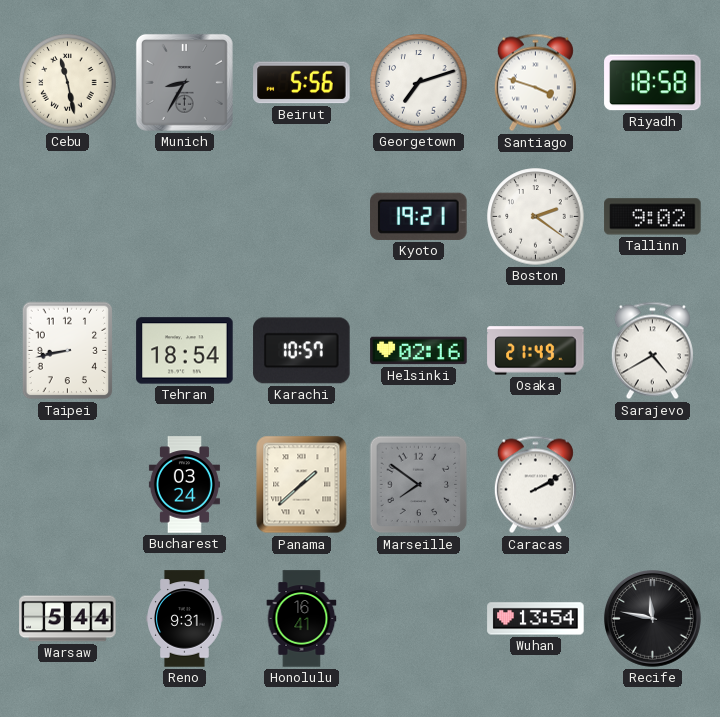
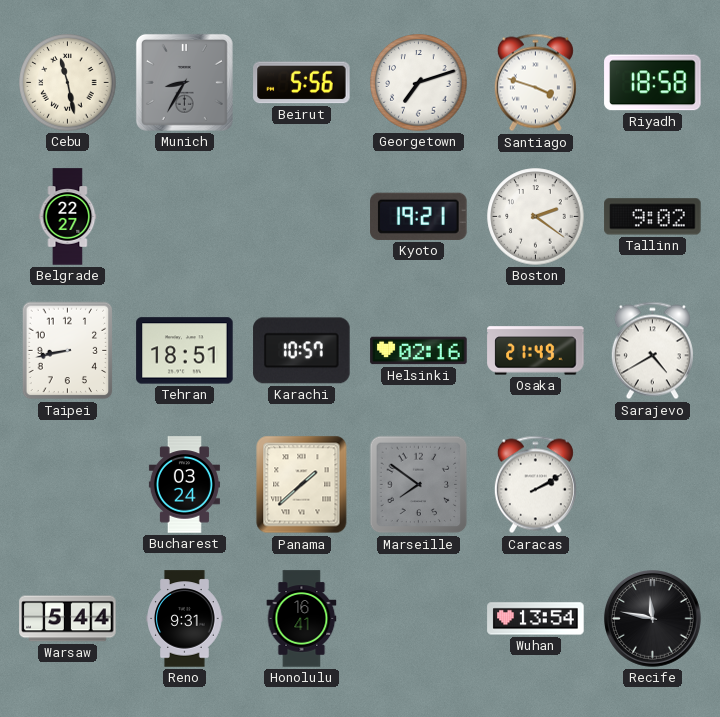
Belgrade: none -> 22:27
Tehran: 18:54 -> 18:51
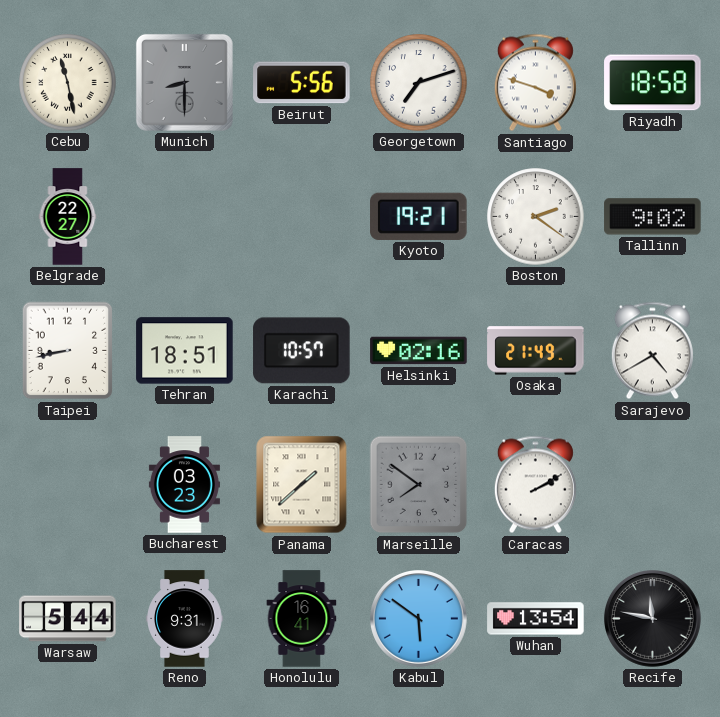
Munich: 8:35 -> 8:30
Bucharest: 03:24 -> 03:23
Kabul: none -> 5:51
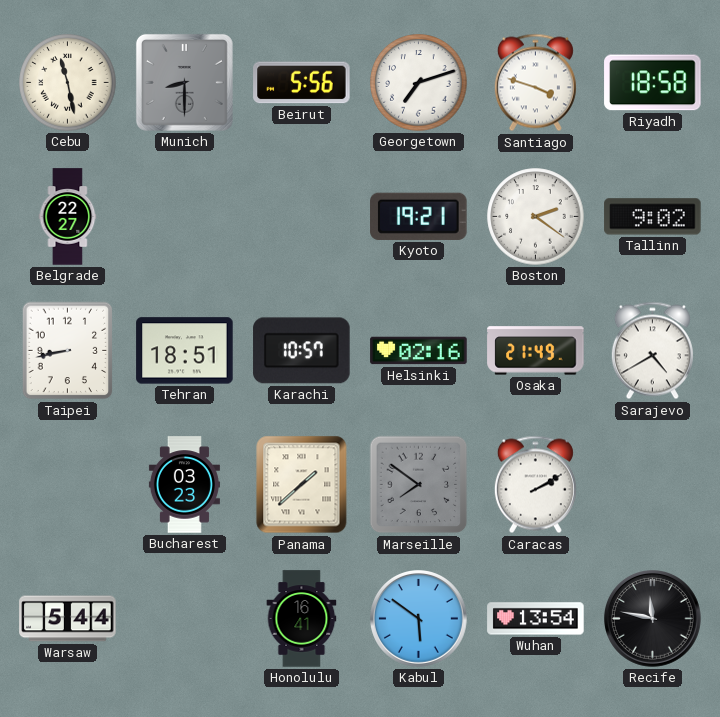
Reno: 9:31 -> none
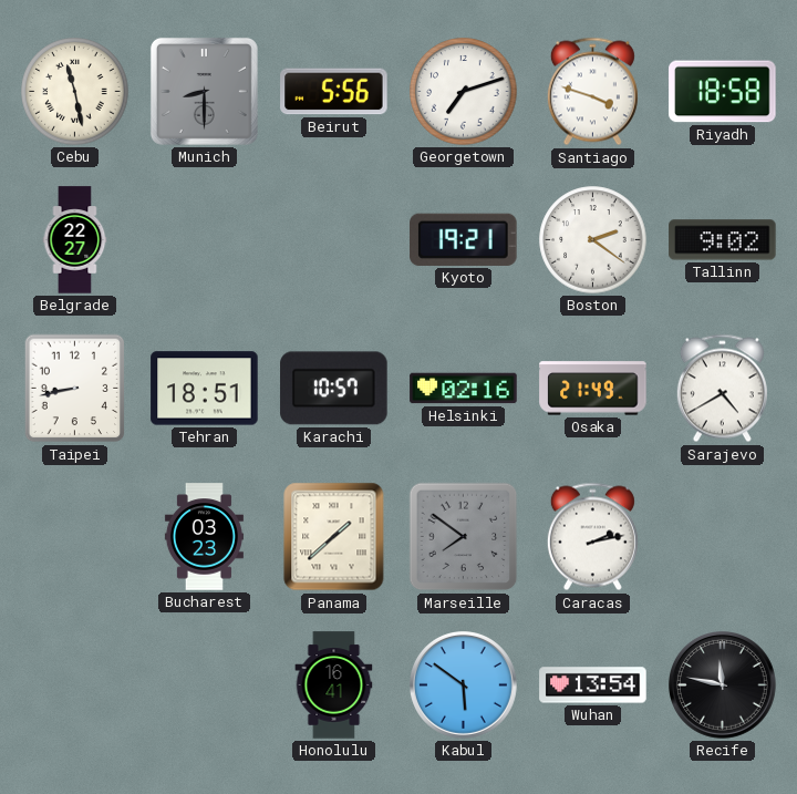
Caracas: 2:10 -> 2:13
Warsaw: 5:44 -> none
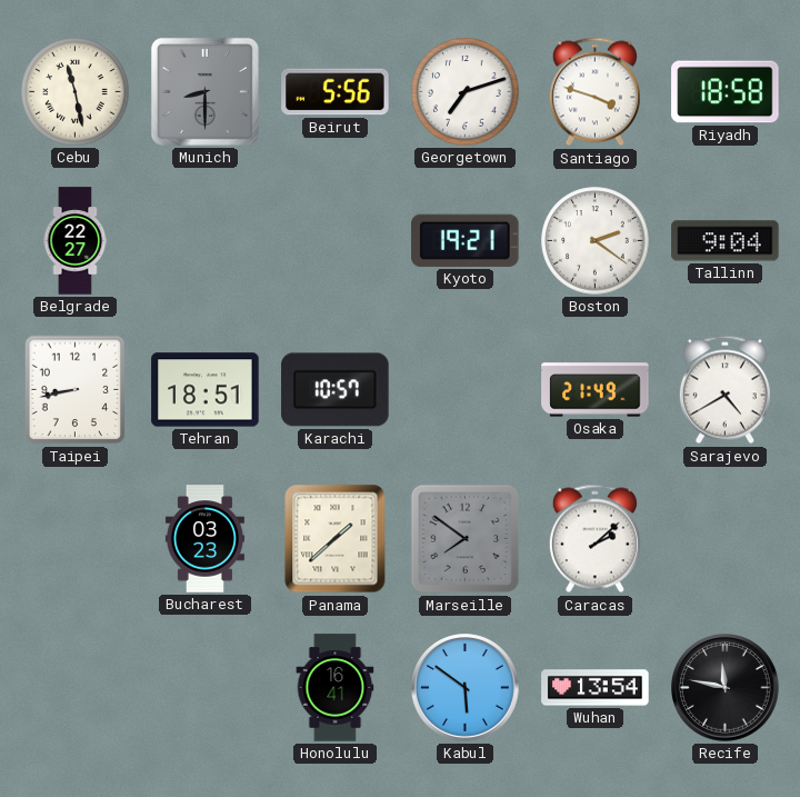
Tallinn: 9:02 -> 9:04
Helsinki: 02:16 -> none
Caracas: 2:13 -> 2:08
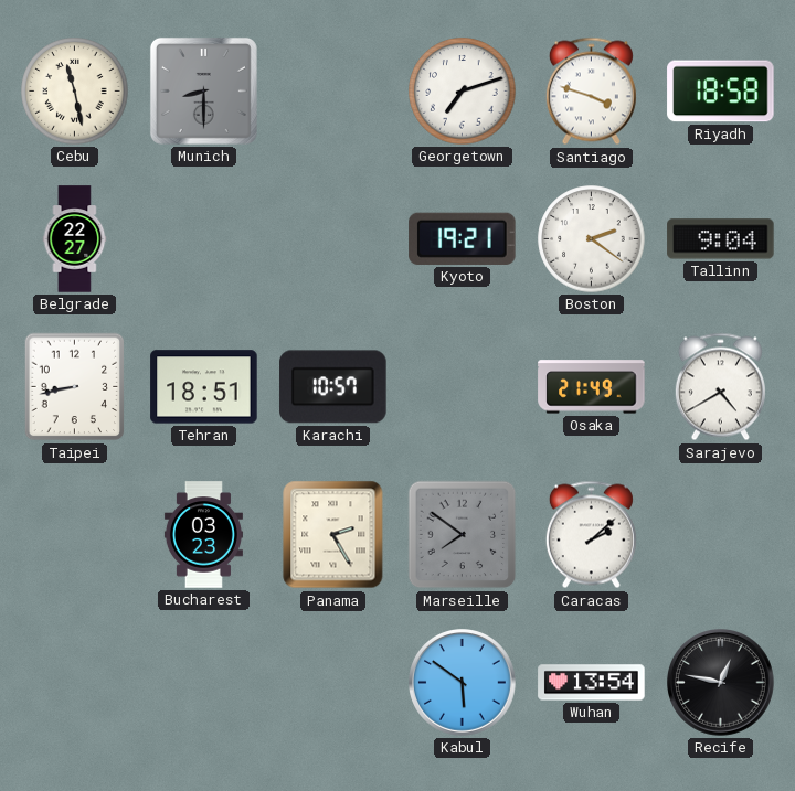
Beirut: 5:56 -> none
Panama: 1:38 -> 2:25
Honolulu: 16:41 -> none
Recife: 11:47 -> 12:47
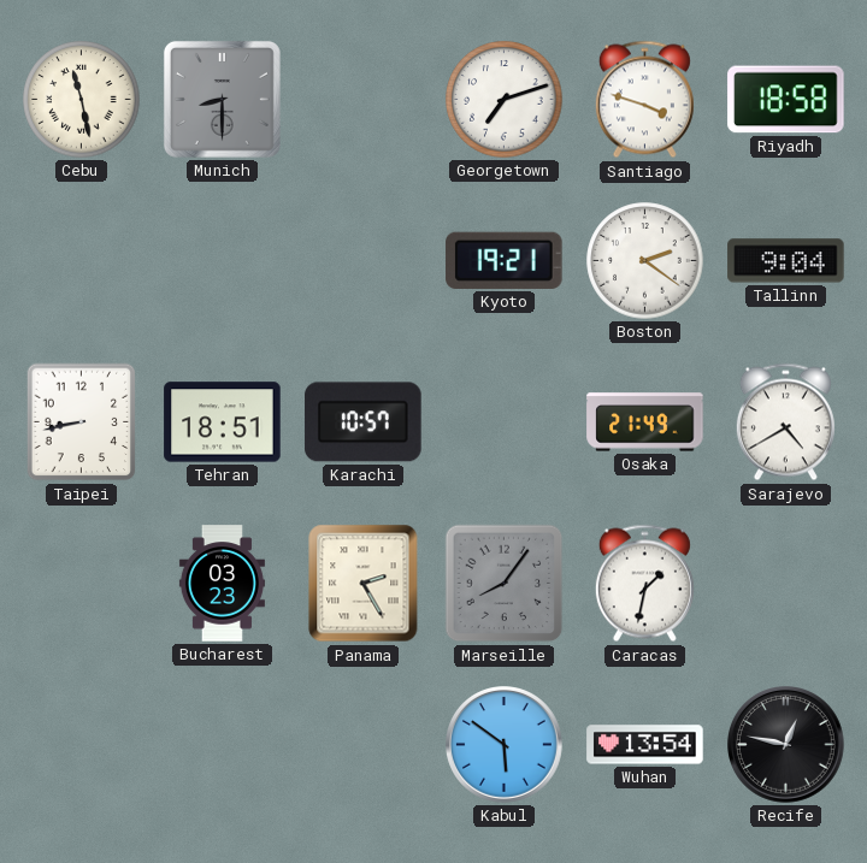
Belgrade: 22:27 -> none
Marseille: 7:51 -> 8:06
Caracas: 2:08 -> 1:32
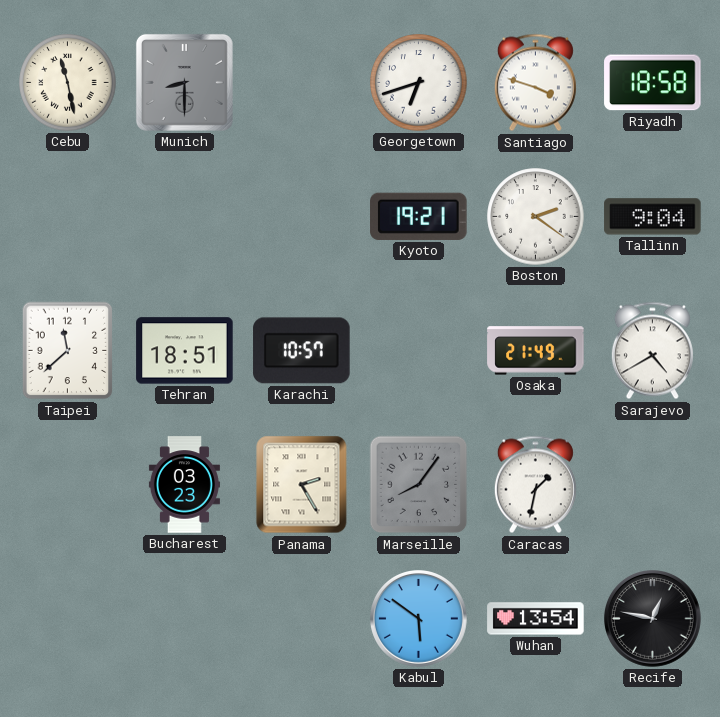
Georgetown: 7:12 -> 6:42
Taipei: 8:43 -> 11:38
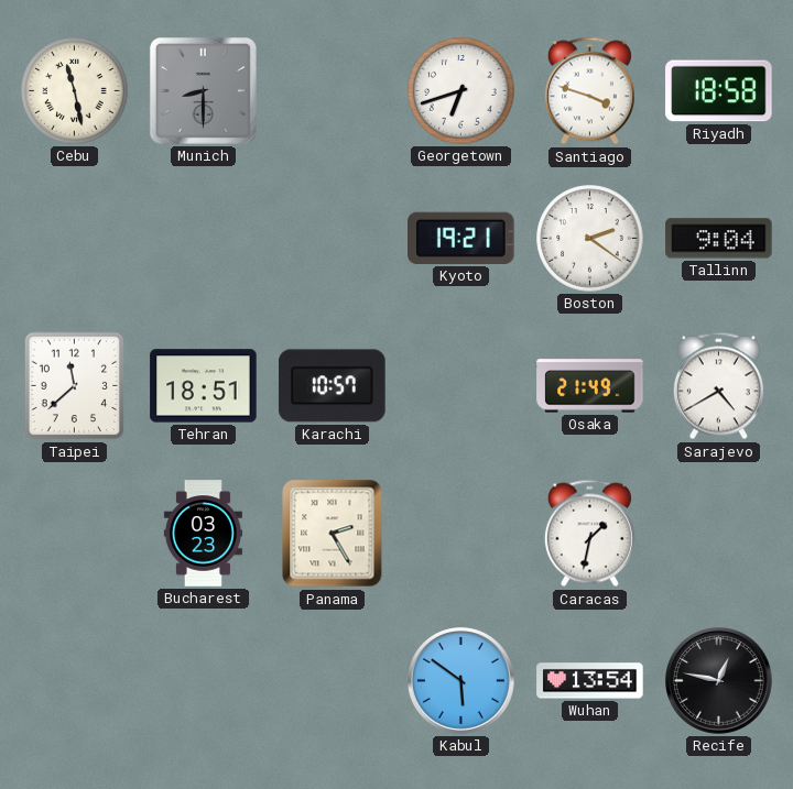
Marseille: 8:06 -> none
